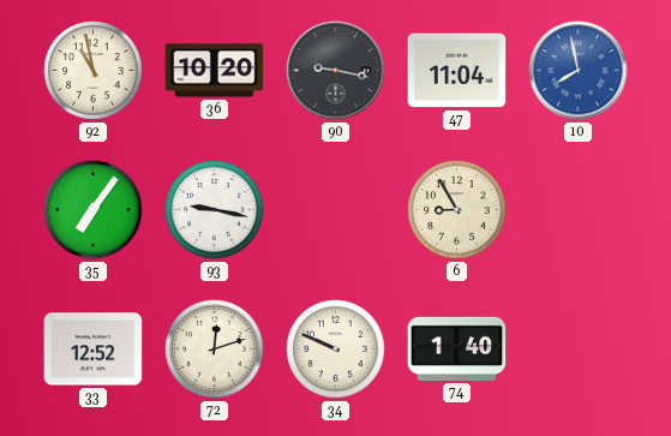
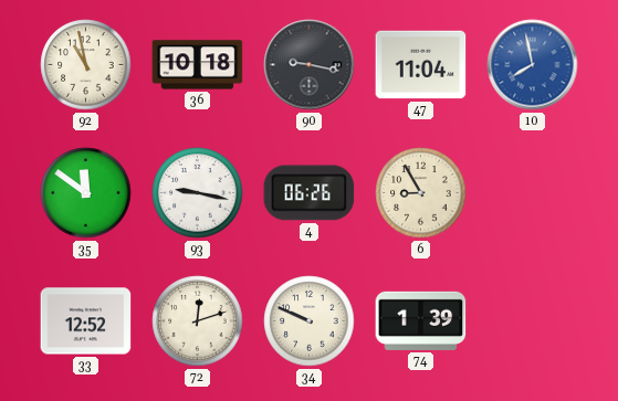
36: 10:20 -> 10:18
35: 7:06 -> 11:51
4: none -> 06:26
74: 1:40 -> 1:39
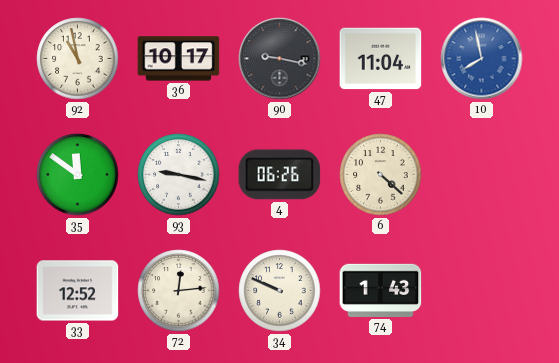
36: 10:18 -> 10:17
6: 8:55 -> 4:22
72: 12:12 -> 12:14
74: 1:39 -> 1:43
